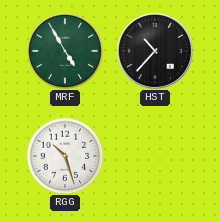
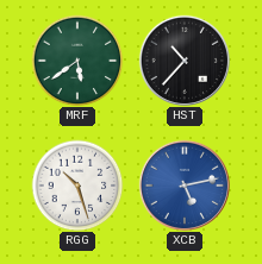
MRF: 4:55 -> 5:39
XCB: none -> 5:13
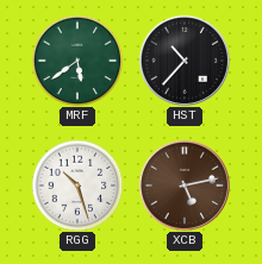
XCB dial: blue -> brown
